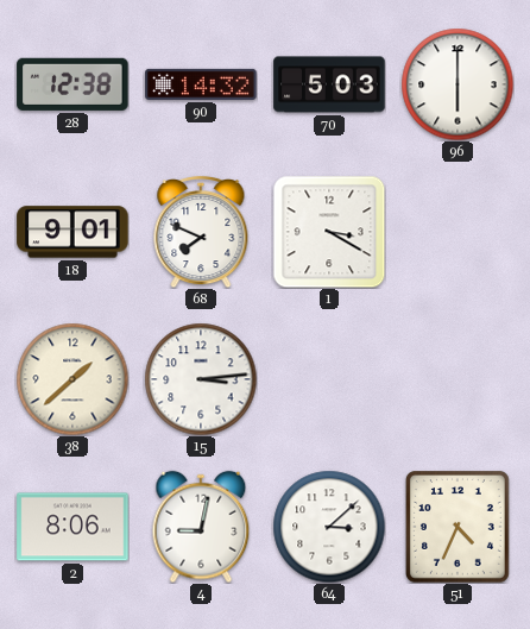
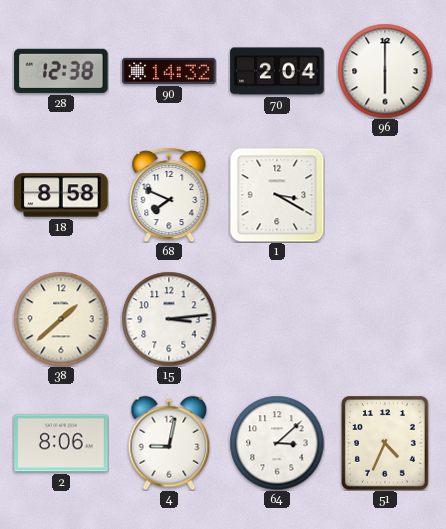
70: 5:03 -> 2:04
18: 9:01 -> 8:58
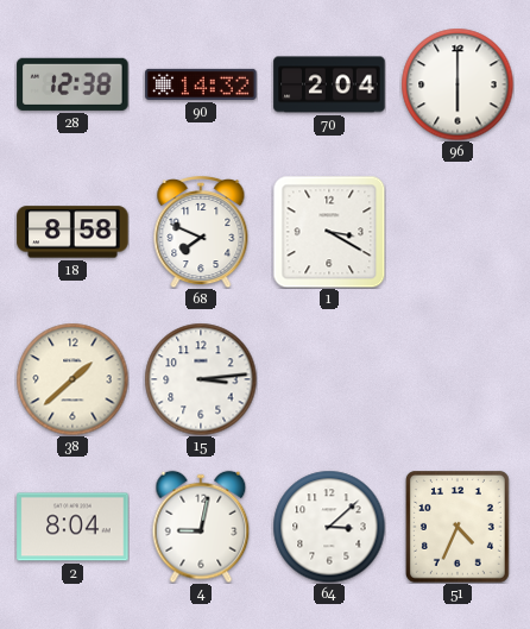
2: 8:06 -> 8:04
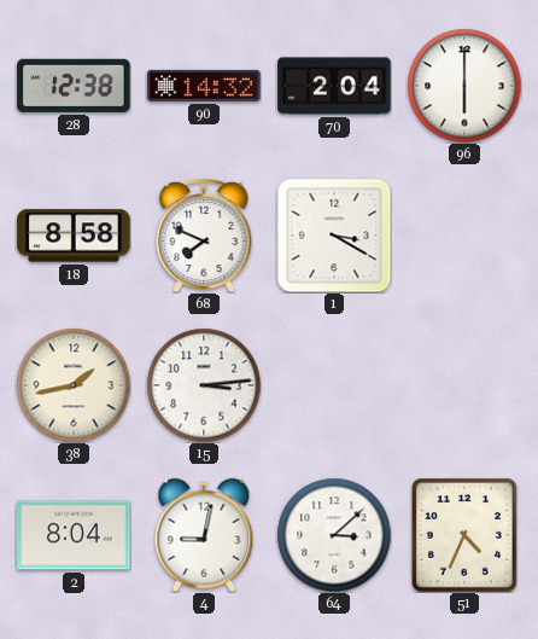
38: 1:38 -> 1:43
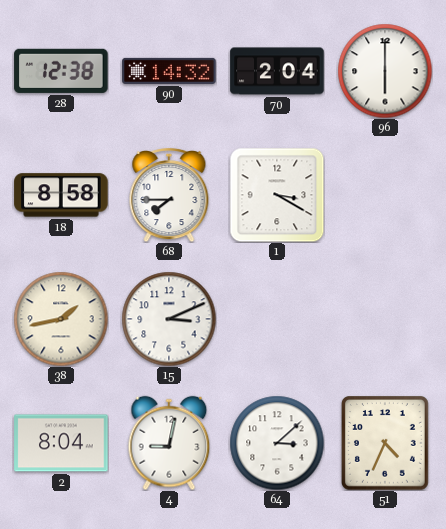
68: 7:49 -> 7:45
15: 3:14 -> 3:11
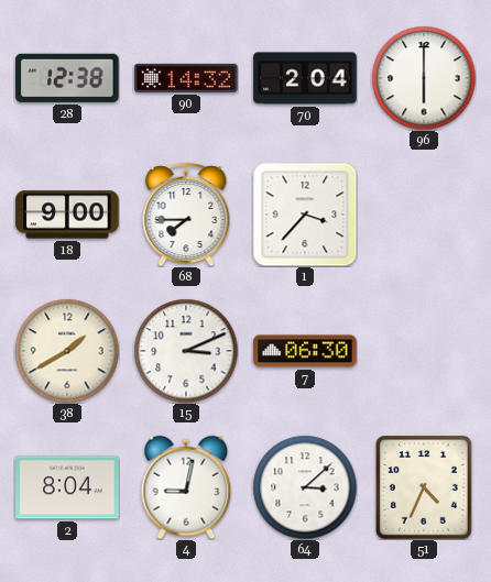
18: 8:58 -> 9:00
1: 3:20 -> 3:37
38: 1:43 -> 1:40
7: none -> 06:30
